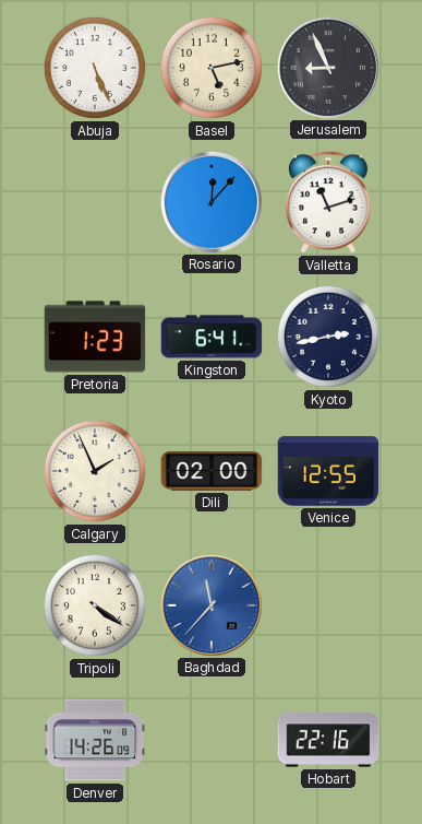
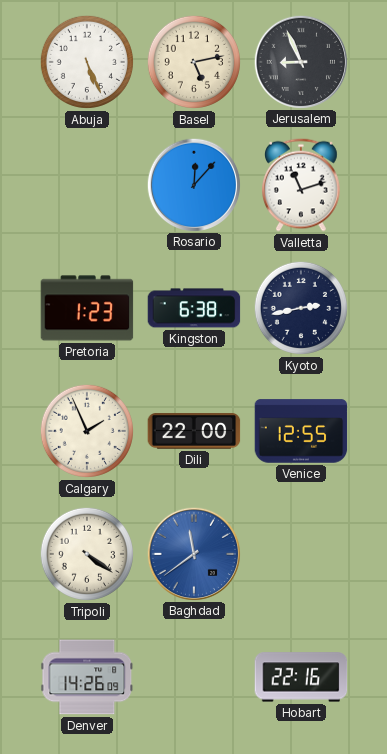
Kingston: 6:41 -> 6:38
Dili: 02:00 -> 22:00
Baghdad: 11:37 -> 11:39
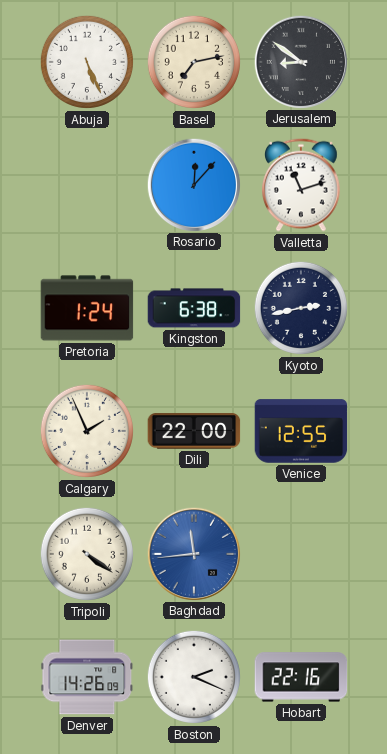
Basel: 5:13 -> 7:13
Jerusalem: 8:56 -> 8:51
Pretoria: 1:23 -> 1:24
Baghdad: 11:39 -> 11:44
Boston: none -> 2:19
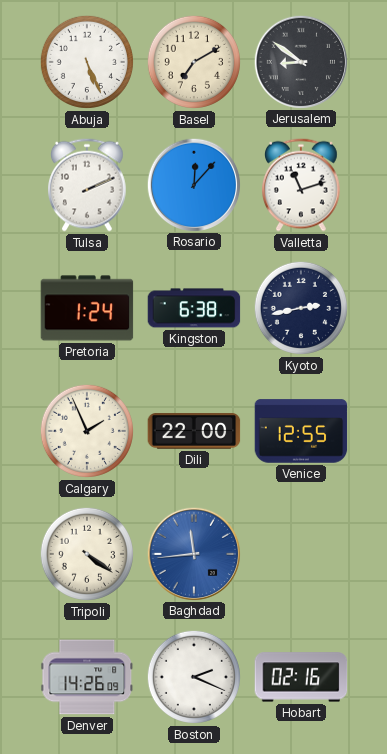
Basel: 7:13 -> 7:10
Tulsa: none -> 2:11
Hobart: 22:16 -> 02:16
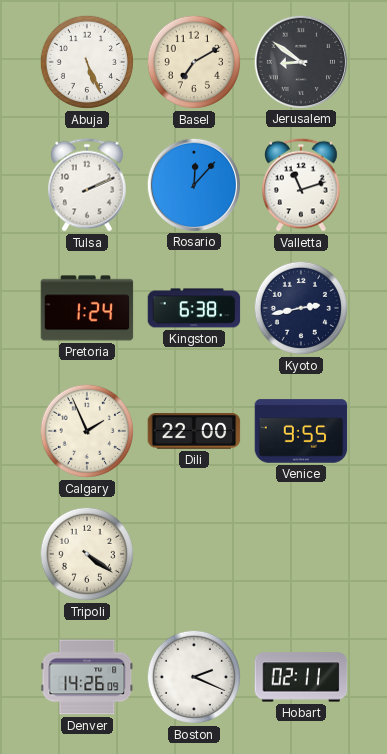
Venice: 12:55 -> 9:55
Baghdad: 11:44 -> none
Hobart: 02:16 -> 02:11
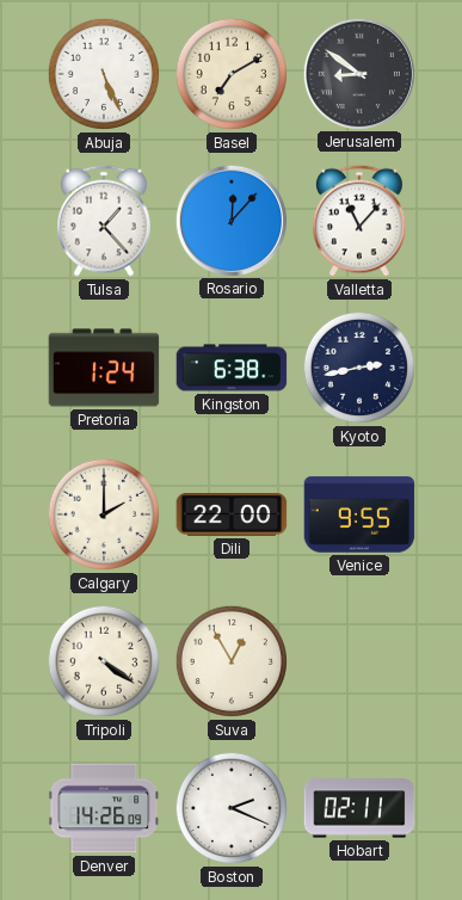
Tulsa: 2:11 -> 1:23
Valletta: 11:12 -> 11:07
Calgary: 1:56 -> 2:00
Suva: none -> 12:55
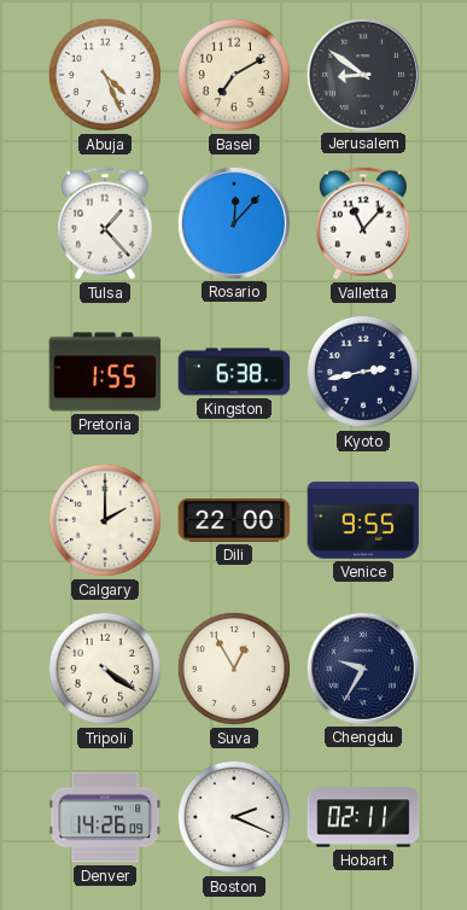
Abuja: 5:26 -> 4:26
Pretoria: 1:24 -> 1:55
Chengdu: none -> 9:35
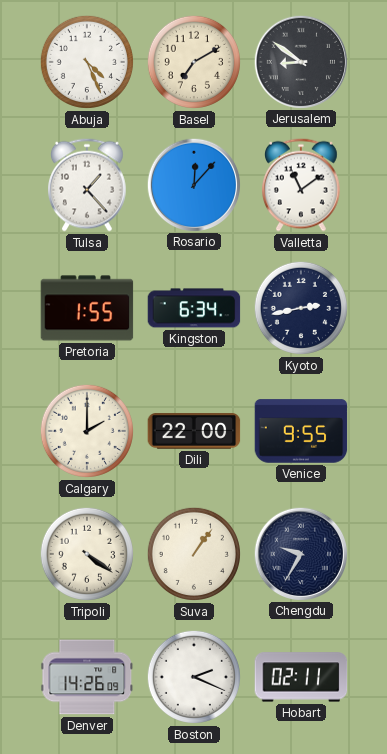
Valletta: 11:07 -> 11:09
Kingston: 6:38 -> 6:34
Suva: 12:55 -> 1:06
